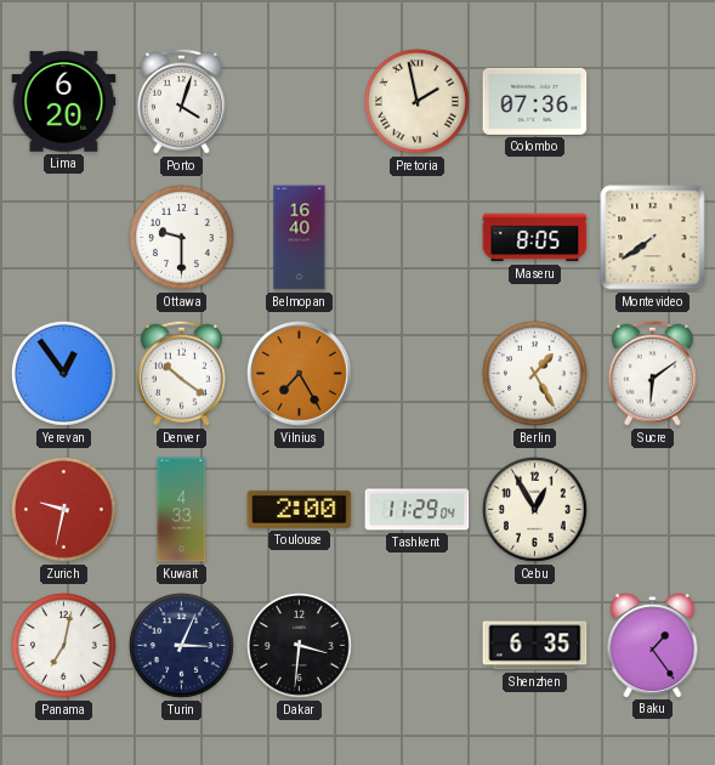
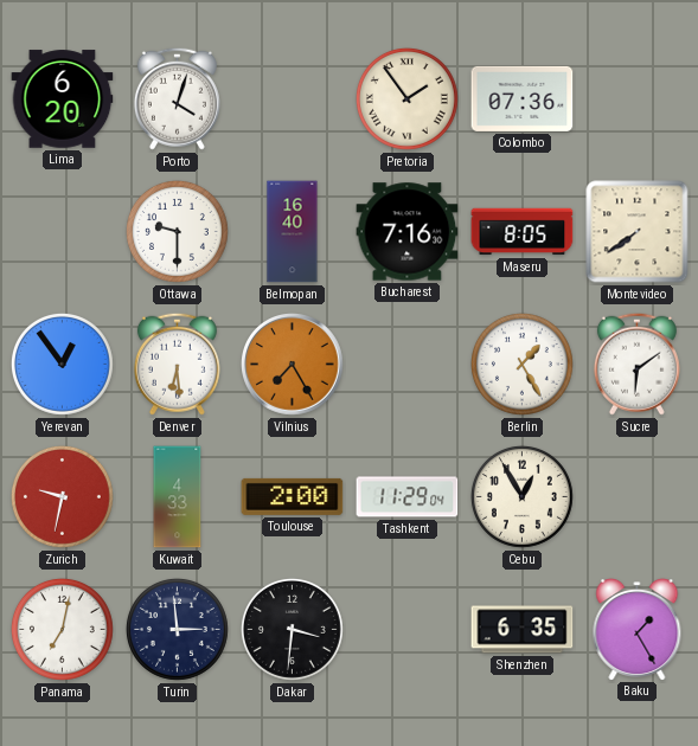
Pretoria: 1:58 -> 1:54
Bucharest: none -> 7:16
Denver: 10:21 -> 6:29
Turin: 3:04 -> 2:59
Baku: 1:24 -> 1:25
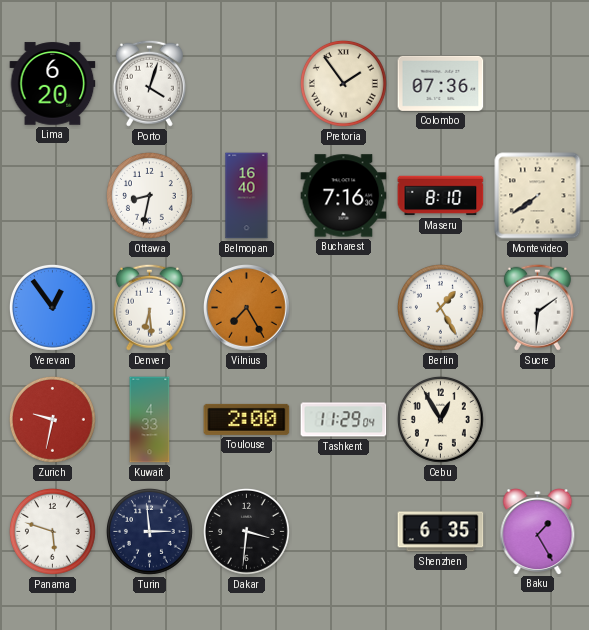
Ottawa: 9:30 -> 8:32
Maseru: 8:05 -> 8:10
Panama: 7:02 -> 5:48
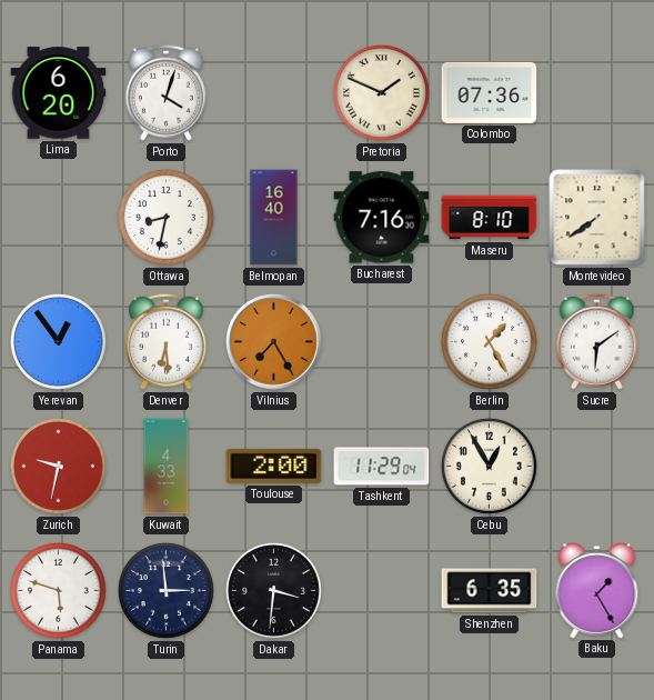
Pretoria: 1:54 -> 1:49
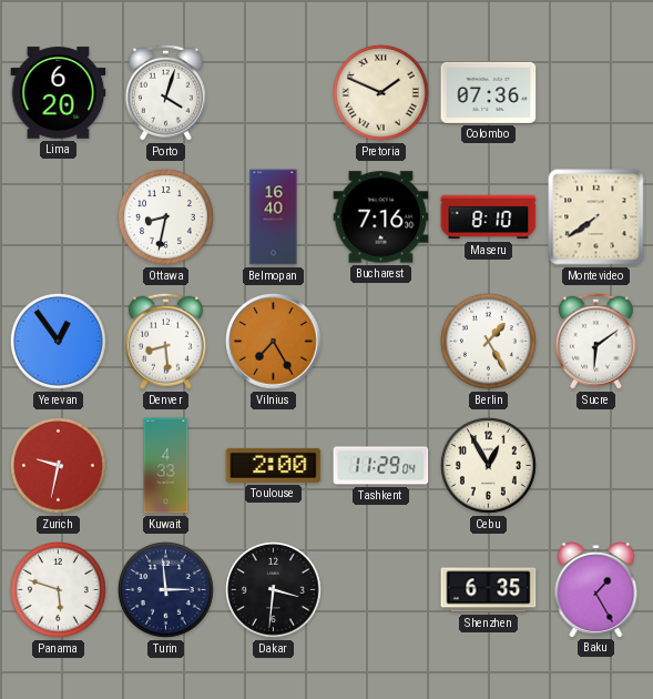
Denver: 6:29 -> 8:29
